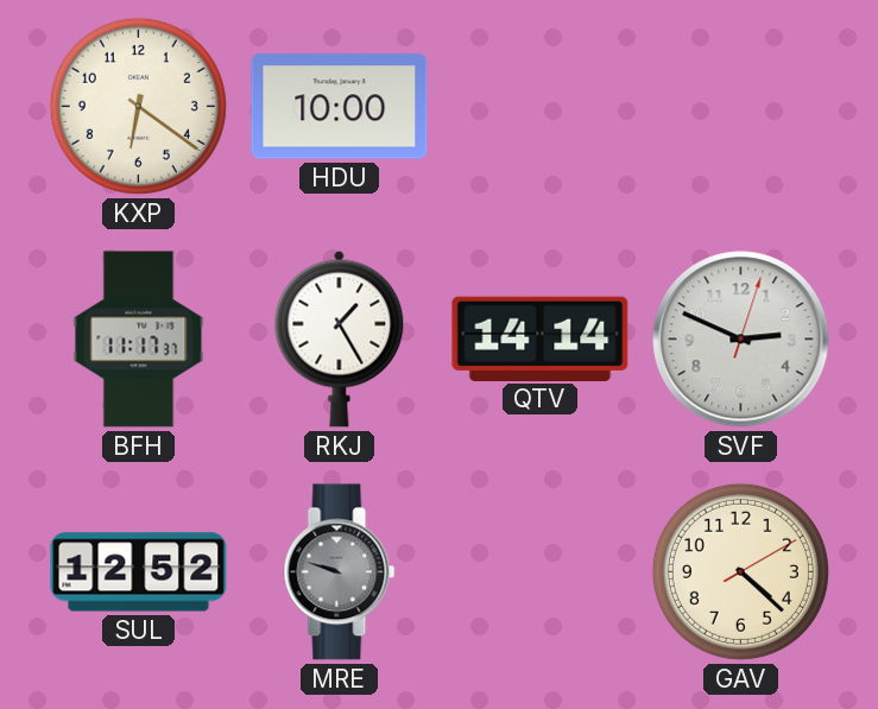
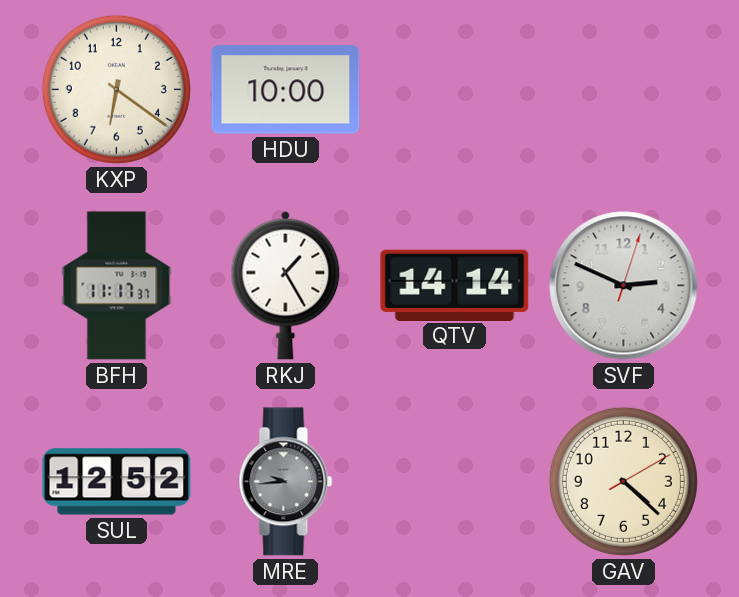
MRE: 9:48 -> 9:44
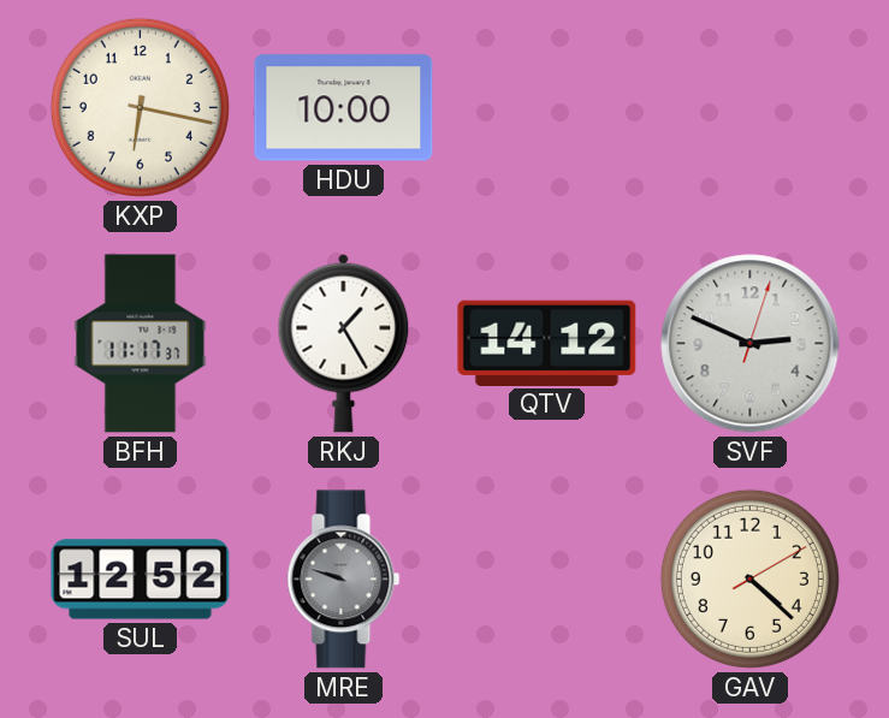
KXP: 6:21 -> 6:17
QTV: 14:14 -> 14:12
MRE: 9:44 -> 9:48
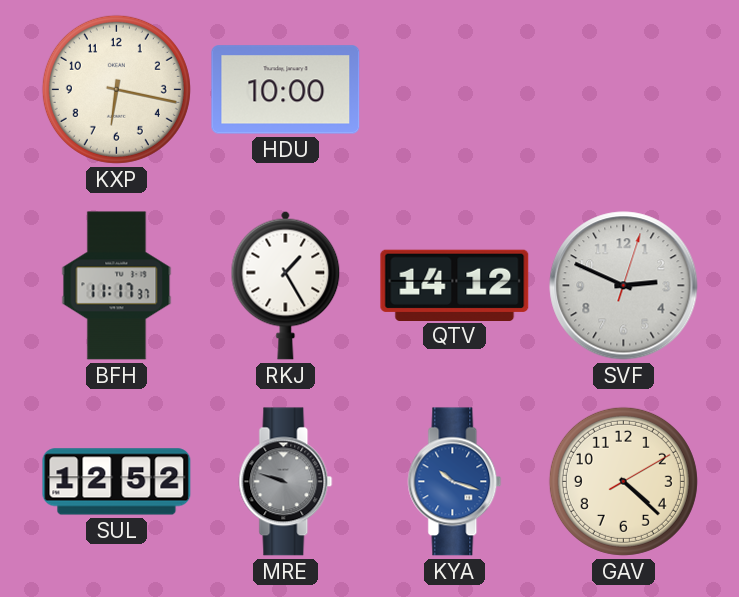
KYA: none -> 10:18
